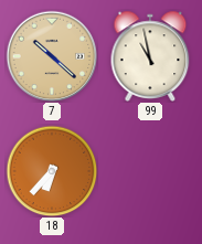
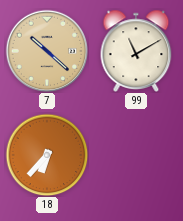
99: 10:58 -> 11:10
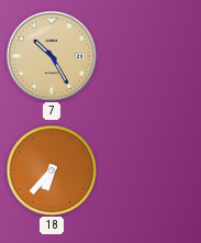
7: 10:22 -> 10:25
99: 11:10 -> none
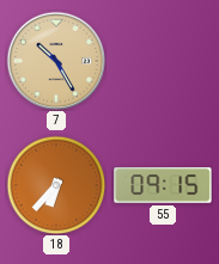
55: none -> 09:15
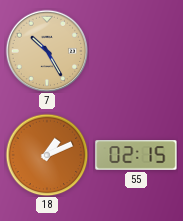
18: 6:37 -> 1:11
55: 09:15 -> 02:15
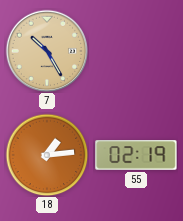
18: 1:11 -> 1:14
55: 02:15 -> 02:19
